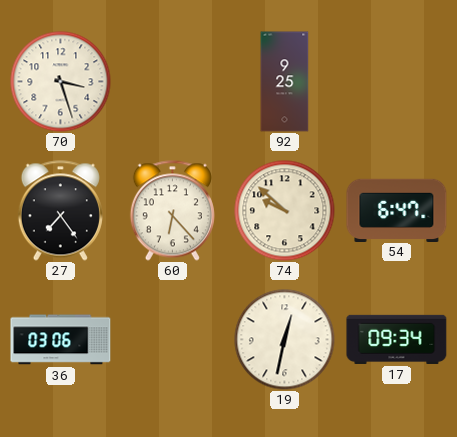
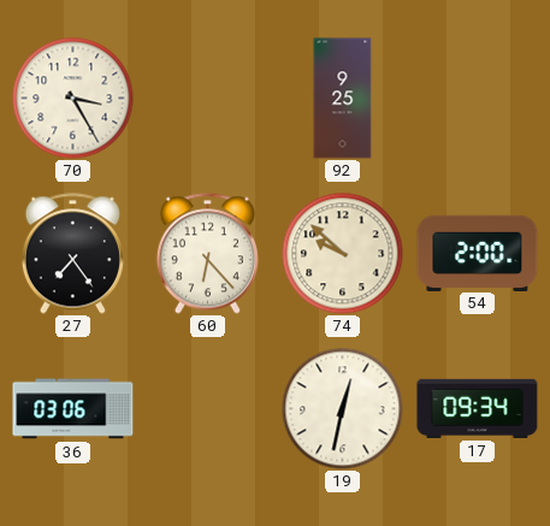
70: 3:27 -> 3:25
54: 6:47 -> 2:00
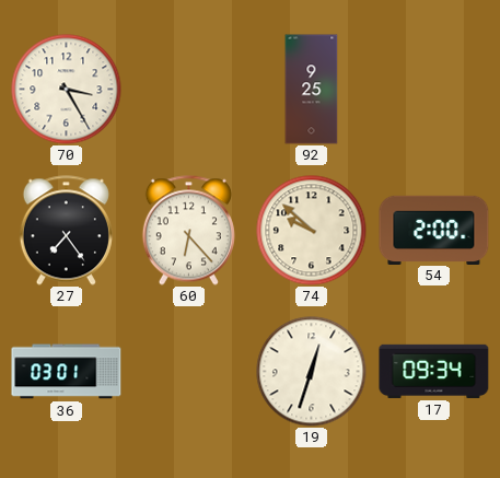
36: 03:06 -> 03:01
19: 12:32 -> 12:33
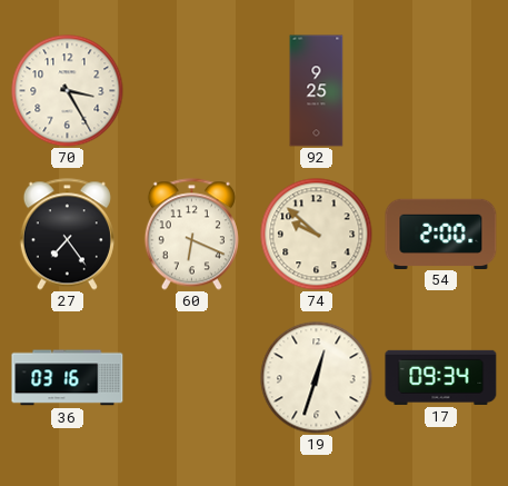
60: 6:23 -> 6:19
36: 03:01 -> 03:16
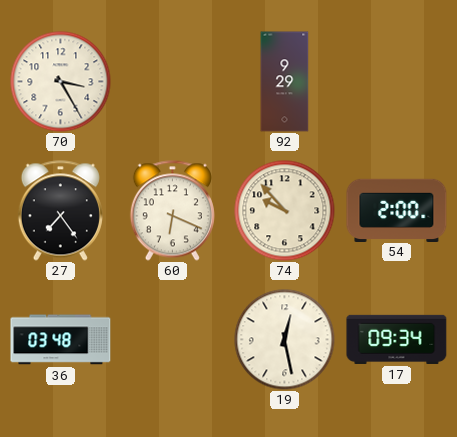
92: 9:25 -> 9:29
74: 9:52 -> 9:53
36: 03:16 -> 03:48
19: 12:33 -> 12:28
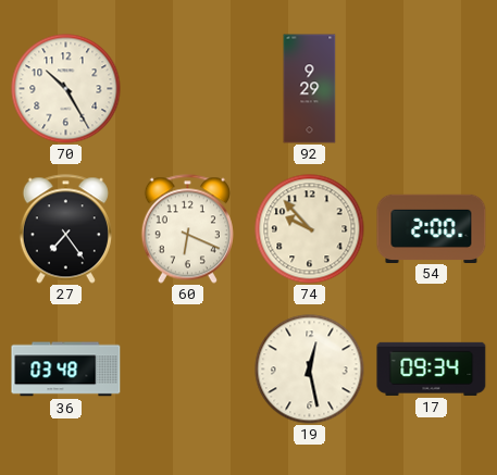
70: 3:25 -> 10:25
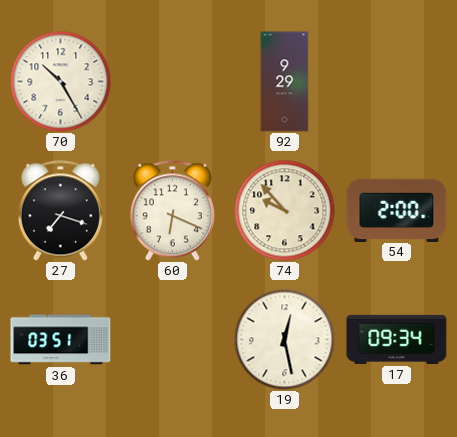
27: 7:24 -> 7:18
36: 03:48 -> 03:51
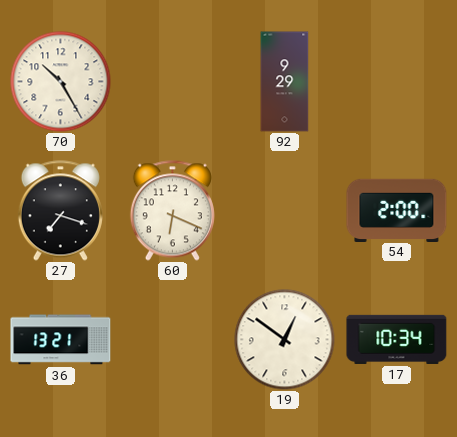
74: 9:53 -> none
36: 03:51 -> 13:21
19: 12:28 -> 12:51
17: 09:34 -> 10:34
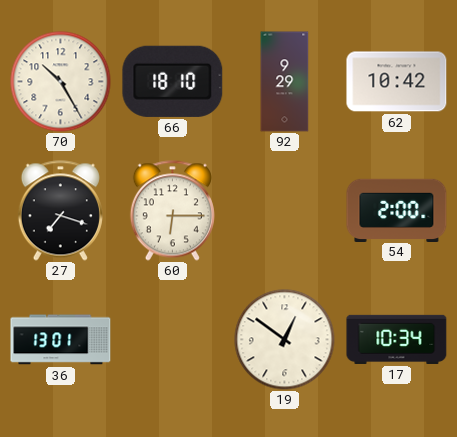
66: none -> 18:10
62: none -> 10:42
60: 6:19 -> 6:15
36: 13:21 -> 13:01
